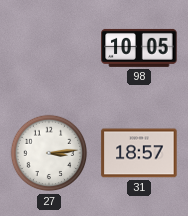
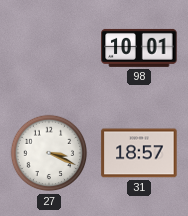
98: 10:05 -> 10:01
27: 3:14 -> 3:19
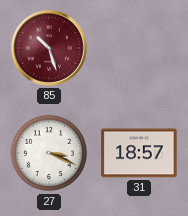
85: none -> 10:27
98: 10:01 -> none
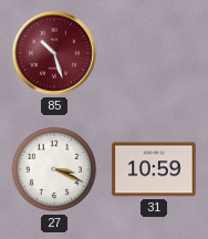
31: 18:57 -> 10:59
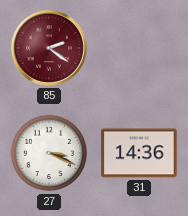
85: 10:27 -> 2:21
31: 10:59 -> 14:36
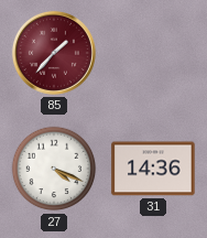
85: 2:21 -> 1:37
27: 3:19 -> 4:19
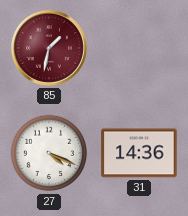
85: 1:37 -> 1:32
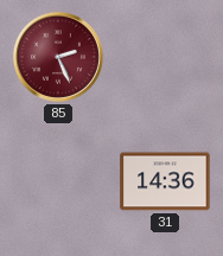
85: 1:32 -> 2:26
27: 4:19 -> none
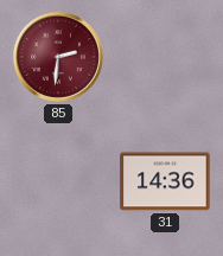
85: 2:26 -> 2:31
